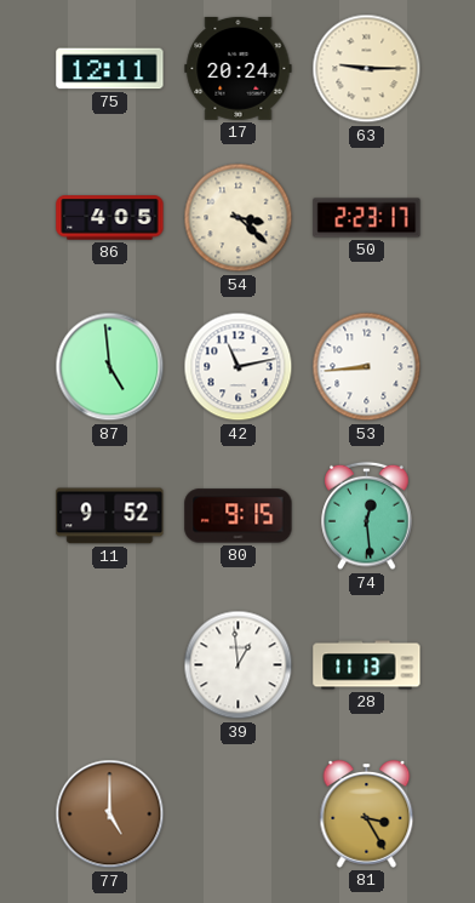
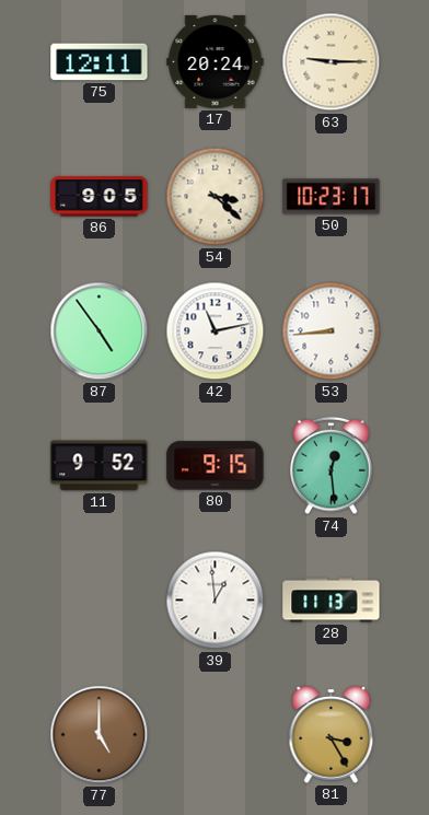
86: 4:05 -> 9:05
50: 2:23 -> 10:23
87: 4:59 -> 4:54
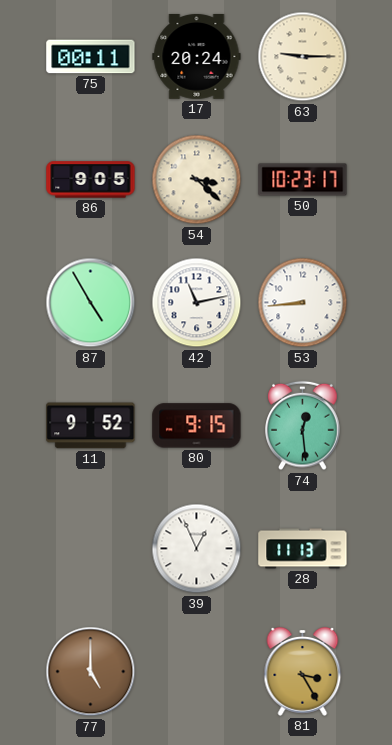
75: 12:11 -> 00:11
87: 4:54 -> 4:55
39: 12:59 -> 12:56
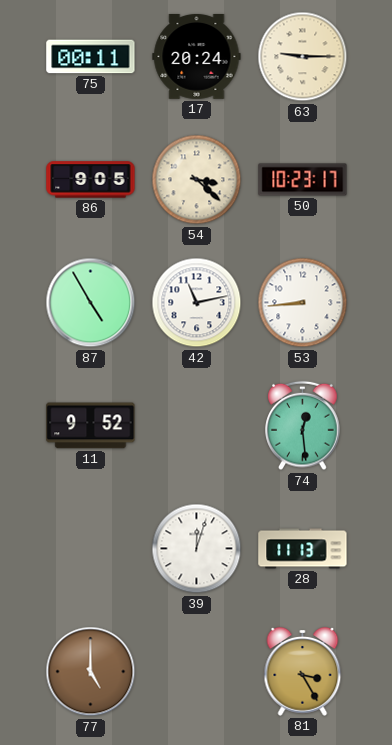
80: 9:15 -> none
39: 12:56 -> 12:03
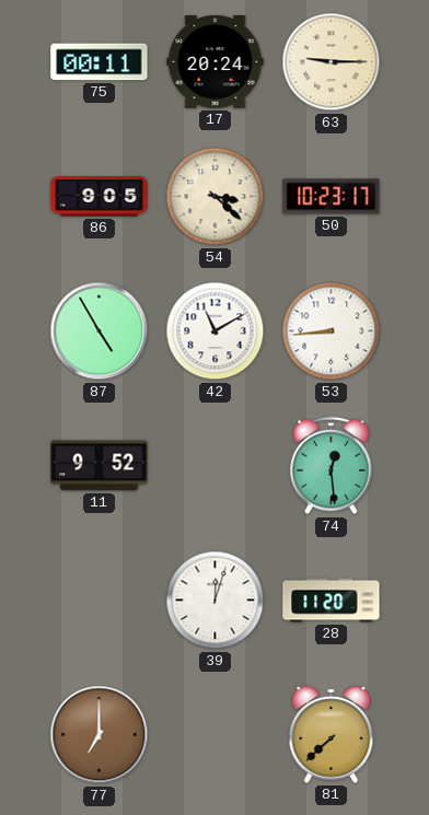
42: 11:13 -> 11:10
28: 11:13 -> 11:20
77: 5:00 -> 7:00
81: 3:25 -> 7:38
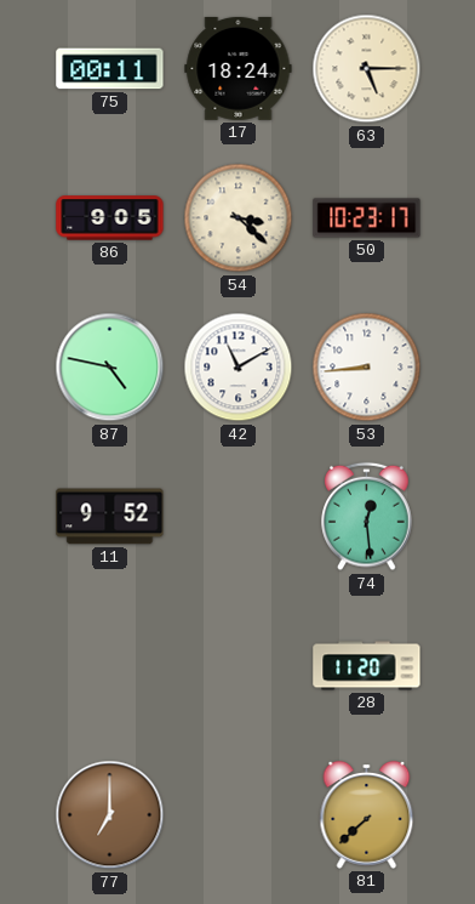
17: 20:24 -> 18:24
63: 9:15 -> 5:15
87: 4:55 -> 4:47
39: 12:03 -> none
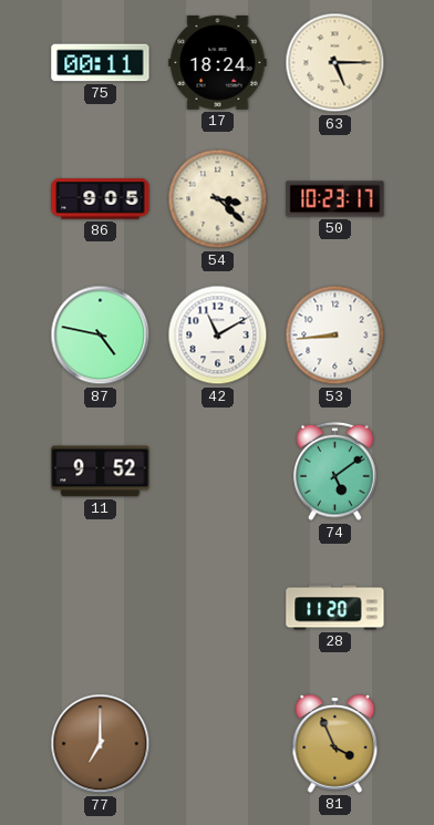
74: 12:29 -> 5:09
81: 7:38 -> 3:56
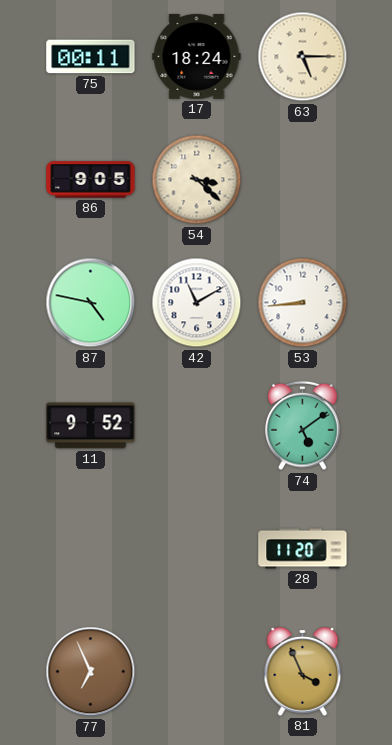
50: 10:23 -> none
77: 7:00 -> 6:56
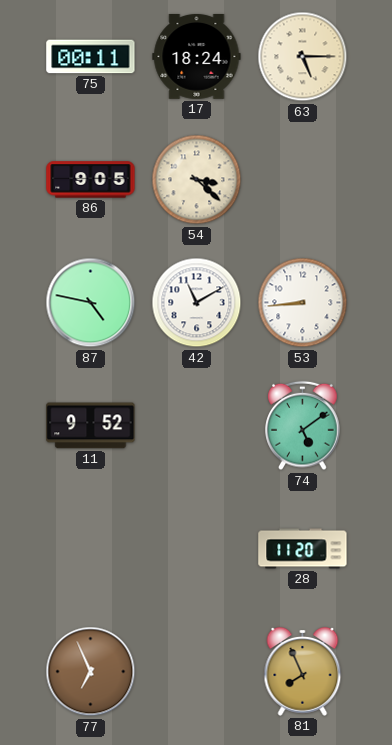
81: 3:56 -> 7:56
